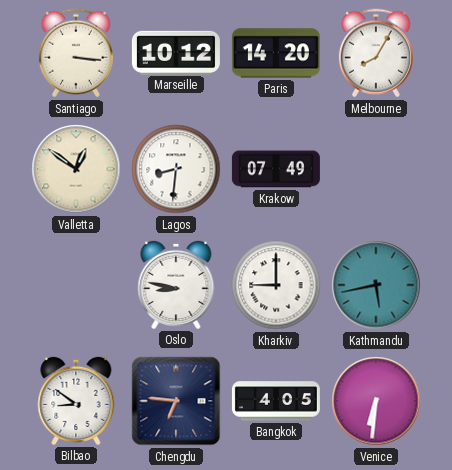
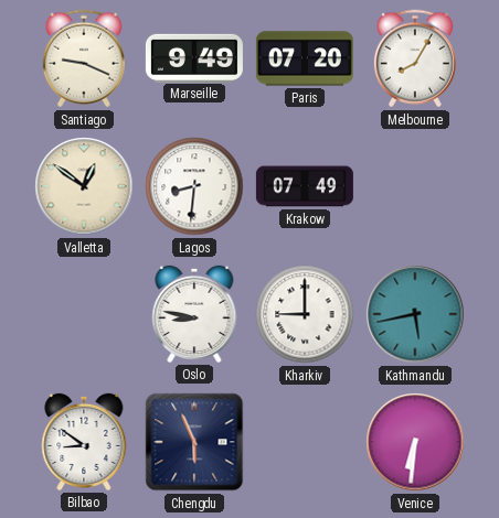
Santiago: 3:16 -> 9:19
Marseille: 10:12 -> 9:49
Paris: 14:20 -> 07:20
Chengdu: 6:46 -> 5:56
Bangkok: 4:05 -> none
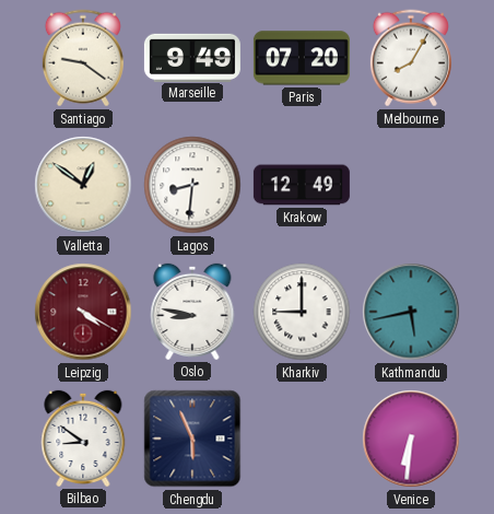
Santiago: 9:19 -> 9:21
Krakow: 07:49 -> 12:49
Leipzig: none -> 4:20
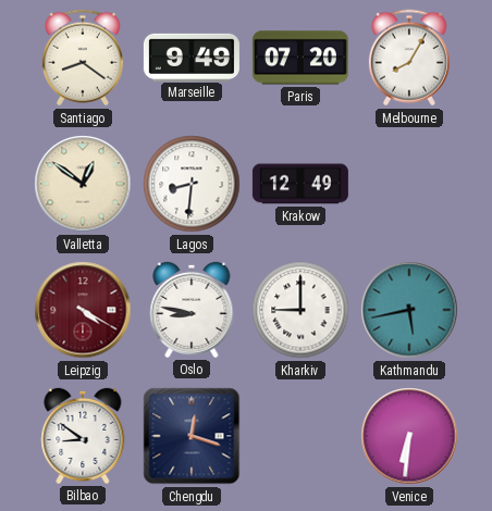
Santiago: 9:21 -> 8:21
Chengdu: 5:56 -> 12:18
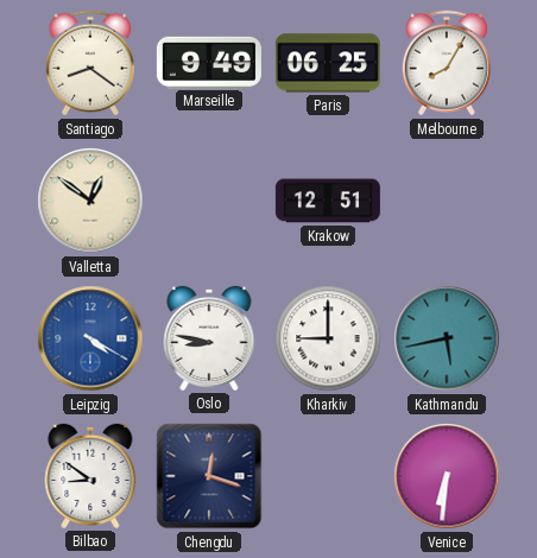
Paris: 07:20 -> 06:25
Lagos: 8:31 -> none
Krakow: 12:49 -> 12:51
Leipzig dial: burgundy -> blue
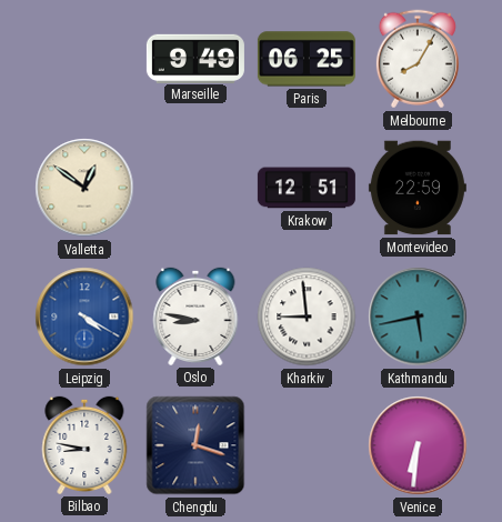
Santiago: 8:21 -> none
Montevideo: none -> 22:59
Kharkiv: 9:00 -> 8:59
Bilbao: 8:51 -> 8:47
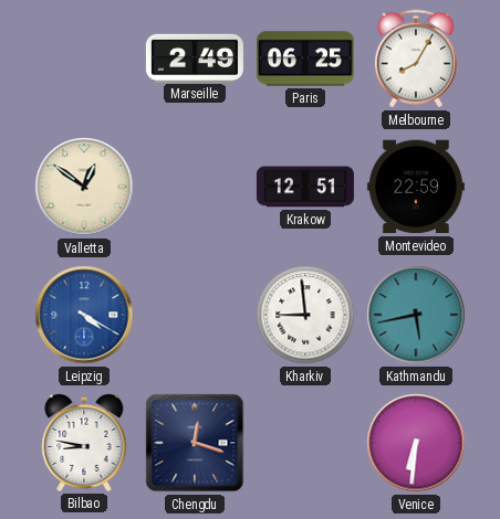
Marseille: 9:49 -> 2:49
Oslo: 8:47 -> none
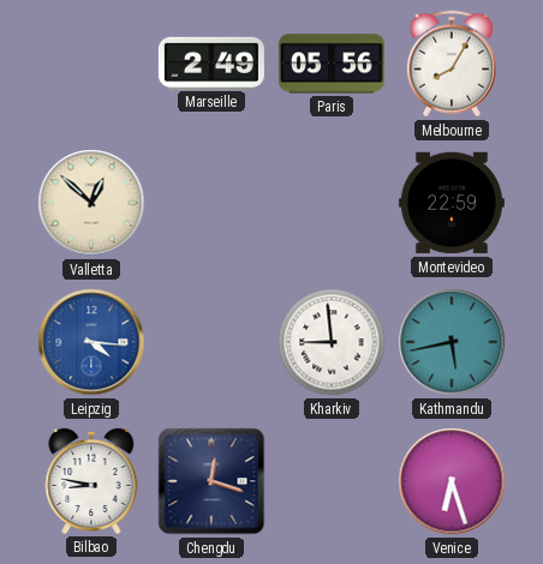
Paris: 06:25 -> 05:56
Valletta: 12:51 -> 12:52
Krakow: 12:51 -> none
Leipzig: 4:20 -> 4:16
Venice: 6:31 -> 6:27
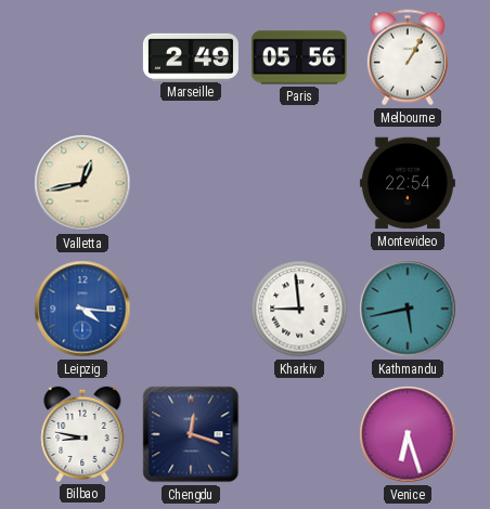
Melbourne: 8:05 -> 1:05
Valletta: 12:52 -> 12:43
Montevideo: 22:59 -> 22:54
